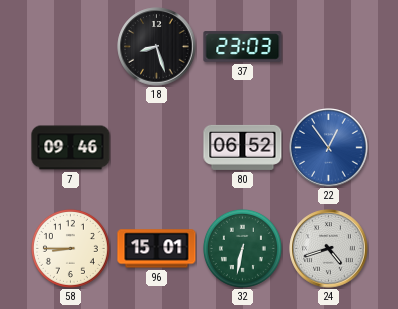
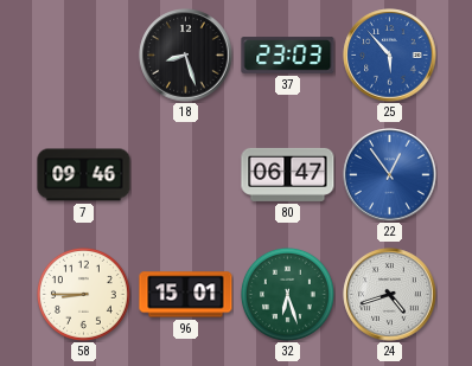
25: none -> 5:53
80: 06:52 -> 06:47
32: 6:32 -> 6:27
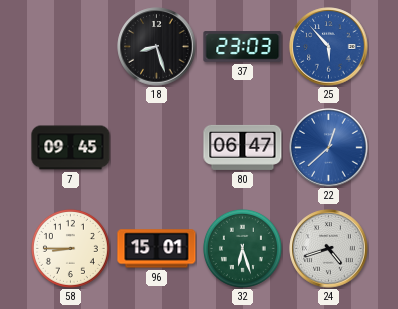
7: 09:46 -> 09:45
22: 12:54 -> 12:38
